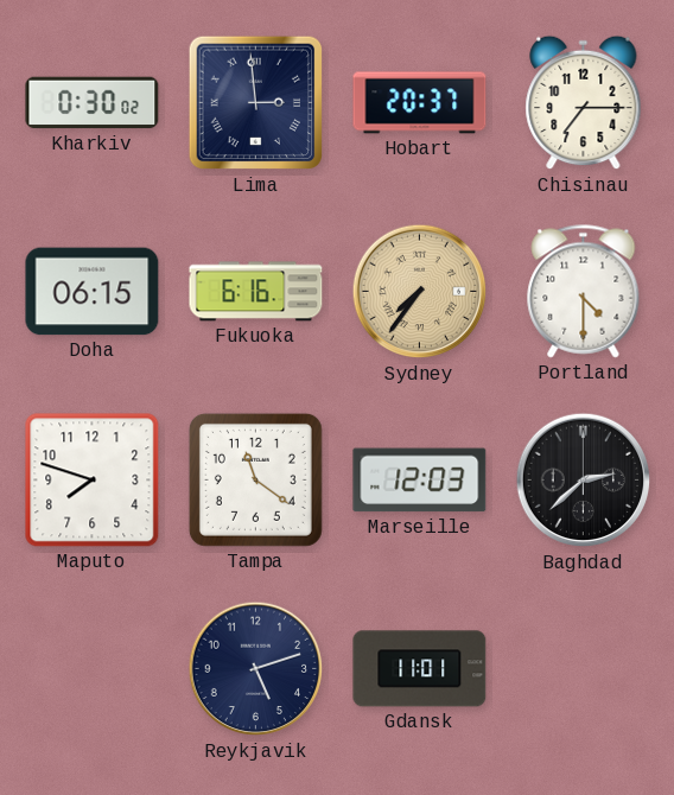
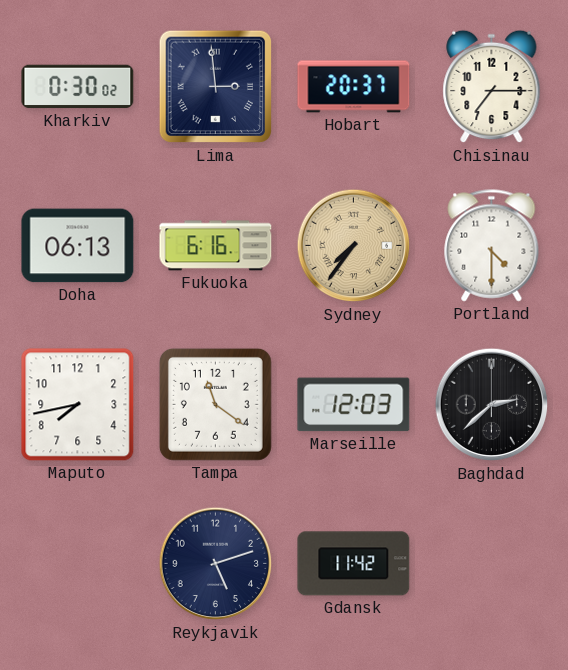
Doha: 06:15 -> 06:13
Maputo: 7:48 -> 7:43
Gdansk: 11:01 -> 11:42
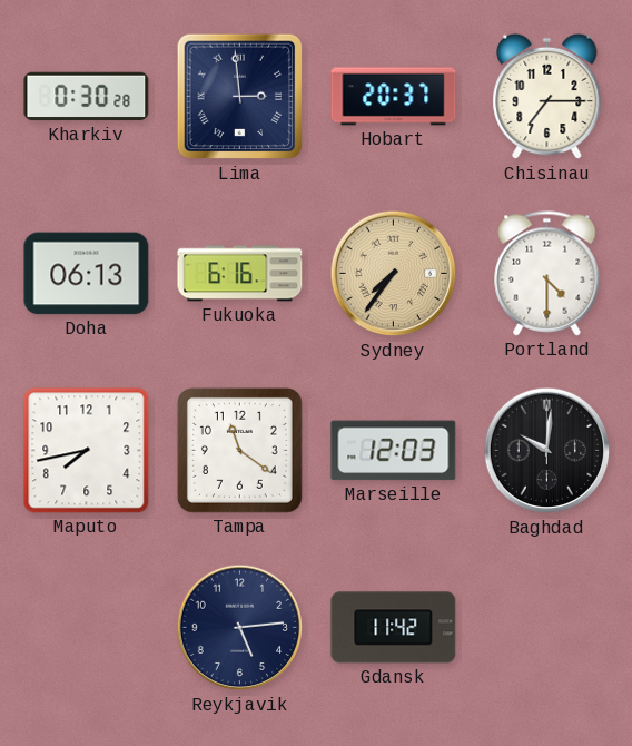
Kharkiv: 0:30:02 -> 0:30:28
Baghdad: 2:38 -> 10:01
Reykjavik: 5:12 -> 5:14
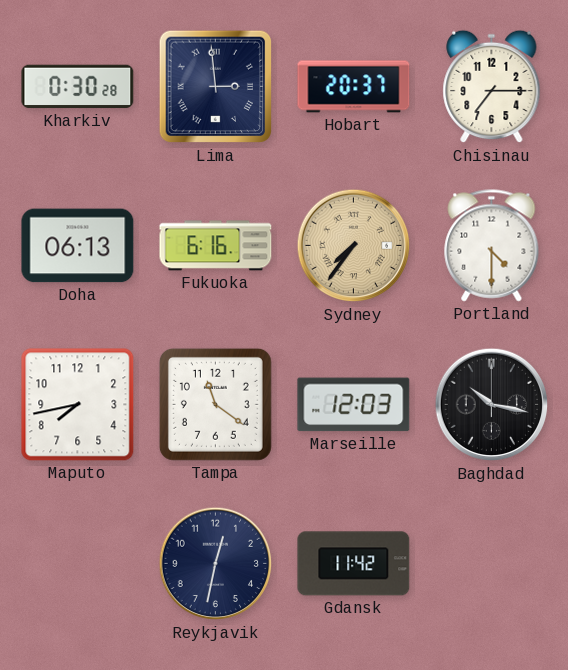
Baghdad: 10:01 -> 10:17
Reykjavik: 5:14 -> 12:32
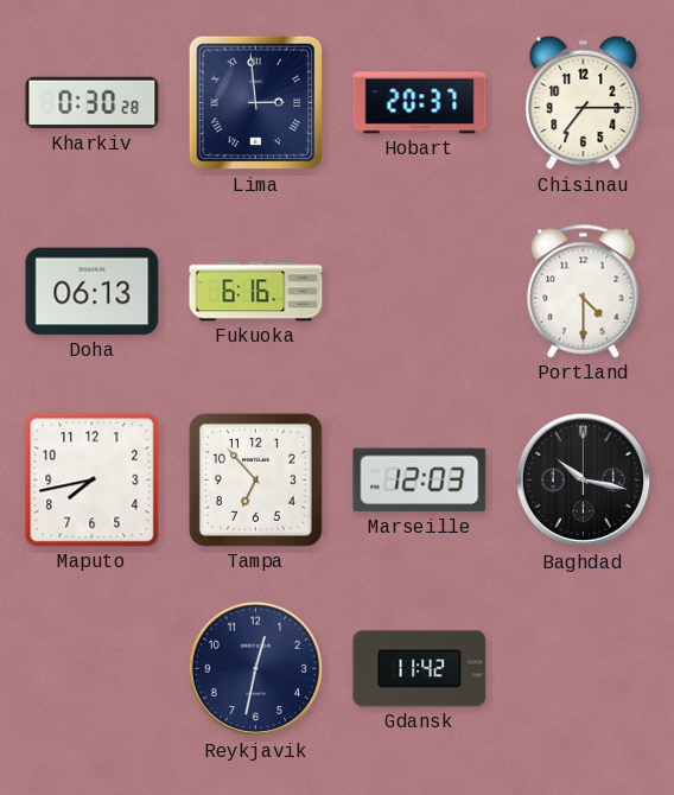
Sydney: 7:36 -> none
Tampa: 11:21 -> 6:53
